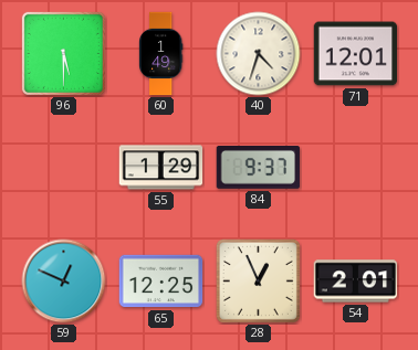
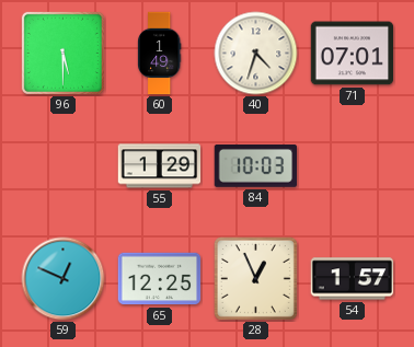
71: 12:01 -> 07:01
84: 9:37 -> 10:03
54: 2:01 -> 1:57
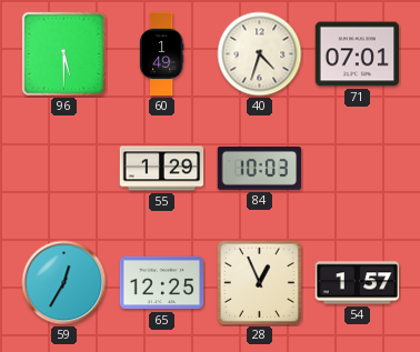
59: 12:49 -> 12:35
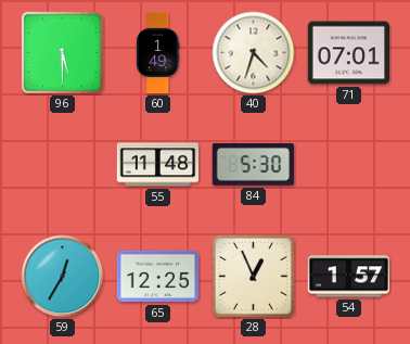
55: 1:29 -> 11:48
84: 10:03 -> 5:30
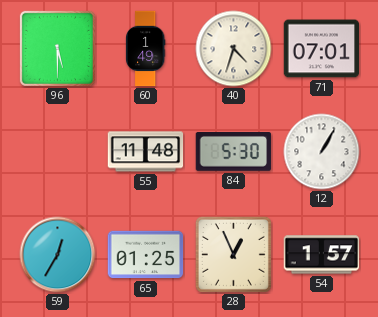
12: none -> 1:05
65: 12:25 -> 01:25
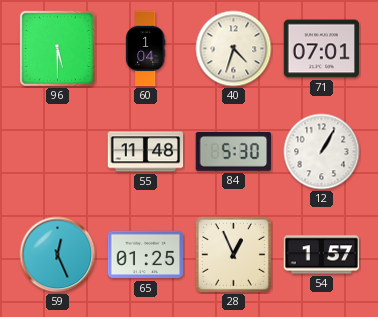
60: 1:49 -> 1:04
59: 12:35 -> 12:26
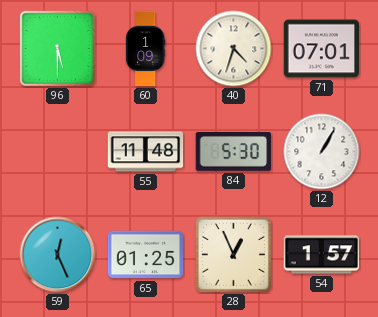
60: 1:04 -> 1:09
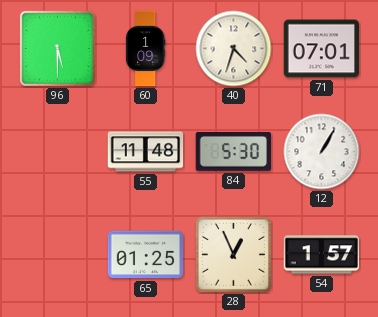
59: 12:26 -> none
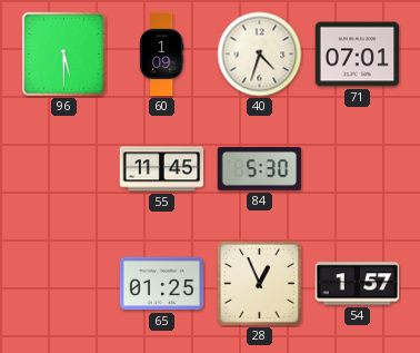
55: 11:48 -> 11:45
12: 1:05 -> none
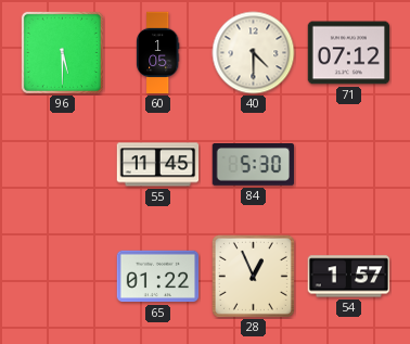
60: 1:09 -> 1:05
40: 4:33 -> 4:30
71: 07:01 -> 07:12
65: 01:25 -> 01:22
